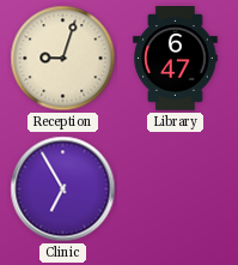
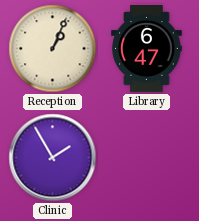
Reception: 9:03 -> 1:04
Clinic: 6:55 -> 1:55
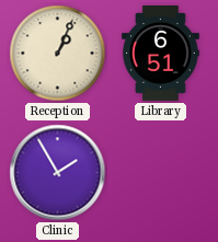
Library: 6:47 -> 6:51
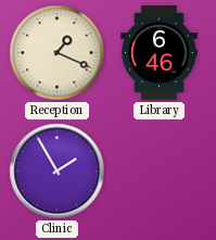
Reception: 1:04 -> 1:19
Library: 6:51 -> 6:46
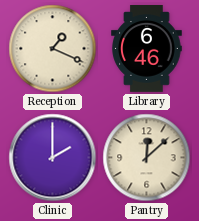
Clinic: 1:55 -> 2:00
Pantry: none -> 12:08
